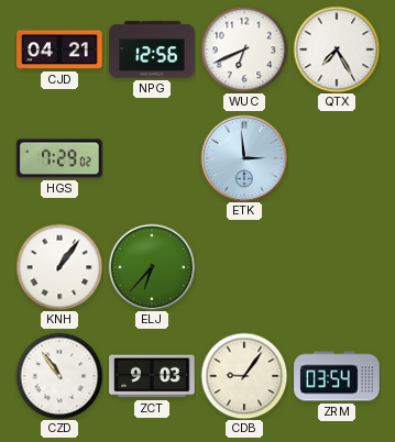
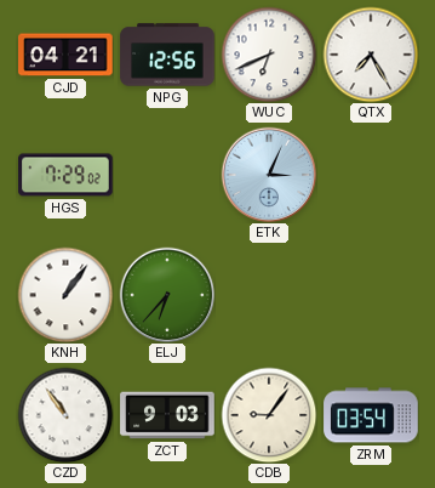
ETK: 2:59 -> 3:04
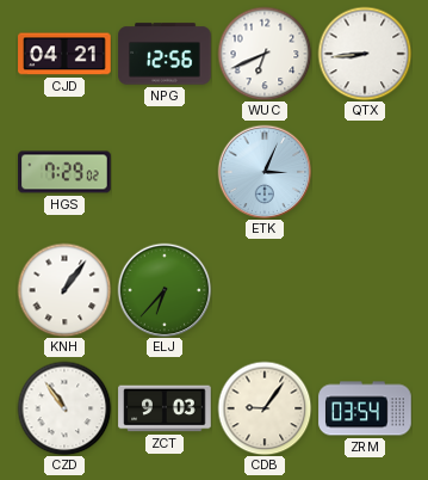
QTX: 7:25 -> 8:44
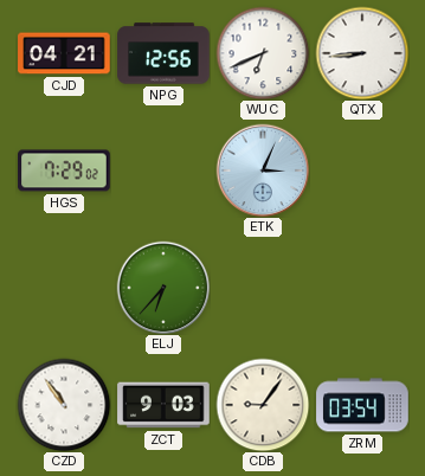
KNH: 1:06 -> none
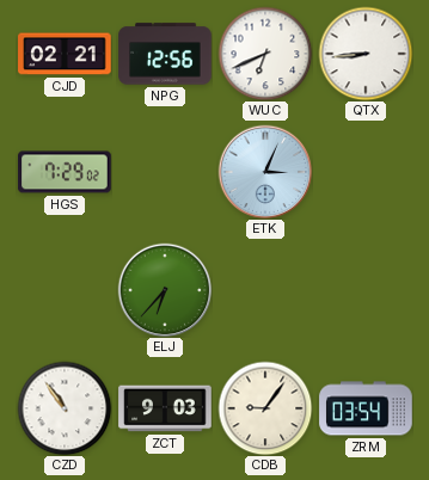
CJD: 04:21 -> 02:21
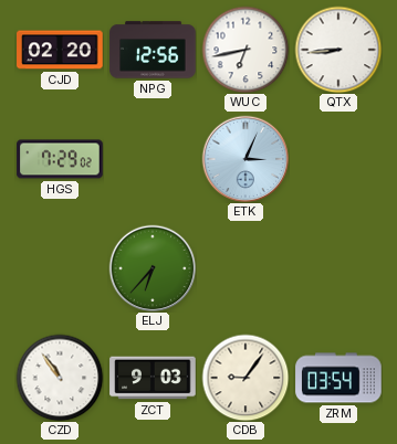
CJD: 02:21 -> 02:20
WUC: 6:41 -> 6:43
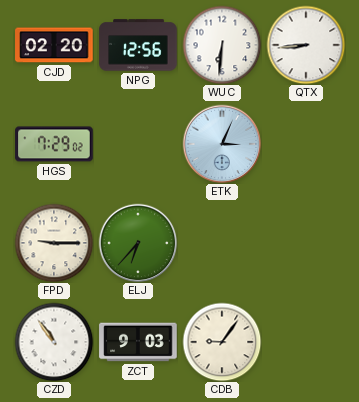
WUC: 6:43 -> 6:31
FPD: none -> 9:15
ZRM: 03:54 -> none
